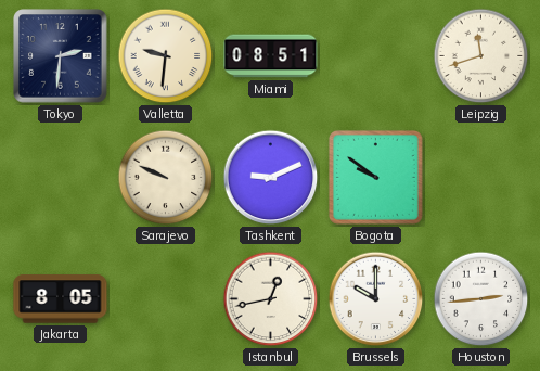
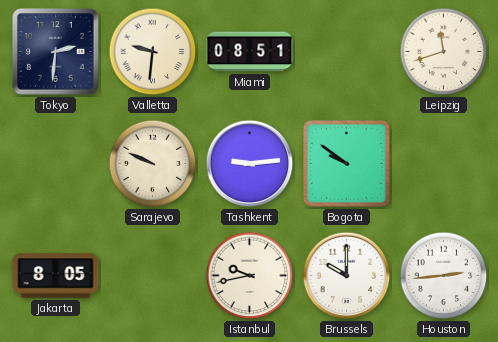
Tashkent: 9:11 -> 9:14
Istanbul: 12:43 -> 9:43
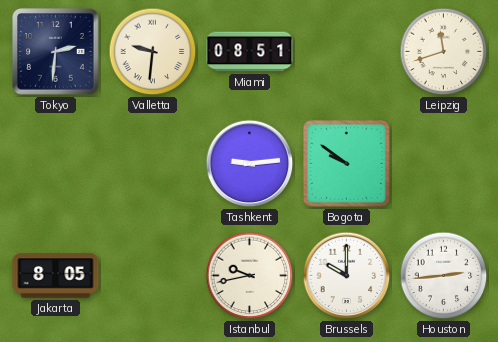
Sarajevo: 9:49 -> none
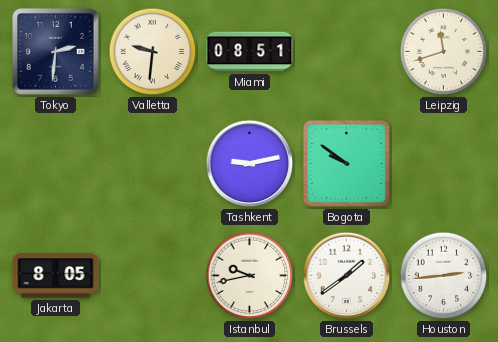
Tashkent: 9:14 -> 9:13
Brussels: 10:00 -> 1:39
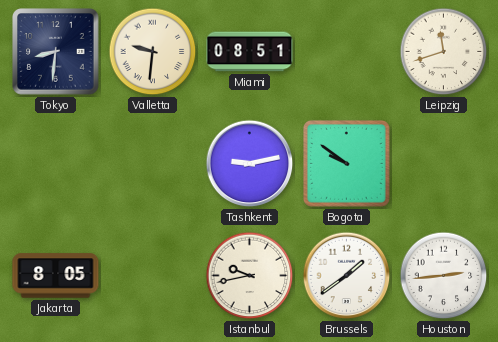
Tokyo: 2:31 -> 8:31
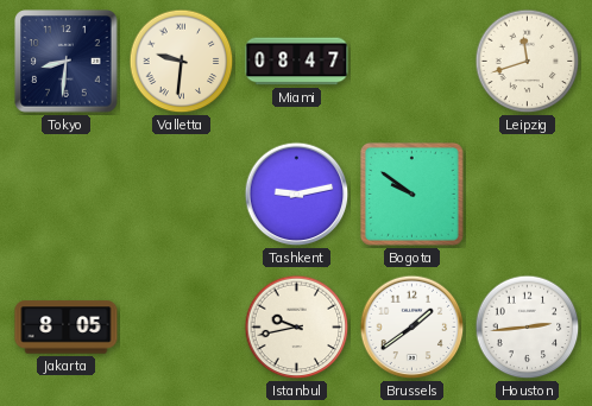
Miami: 08:51 -> 08:47
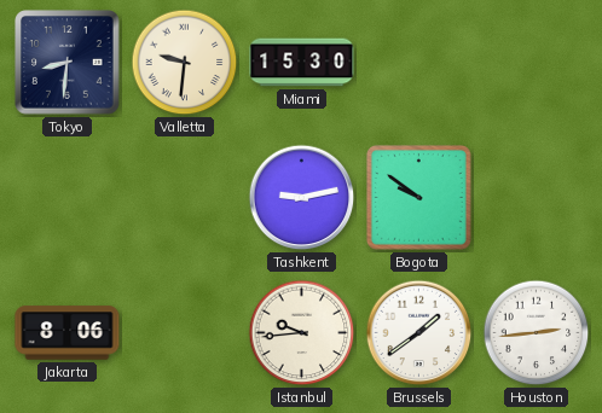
Miami: 08:47 -> 15:30
Leipzig: 11:42 -> none
Jakarta: 8:05 -> 8:06
Istanbul: 9:43 -> 9:44
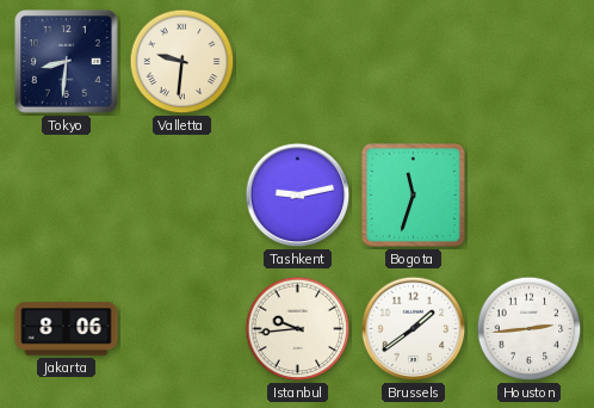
Miami: 15:30 -> none
Bogota: 9:51 -> 11:33
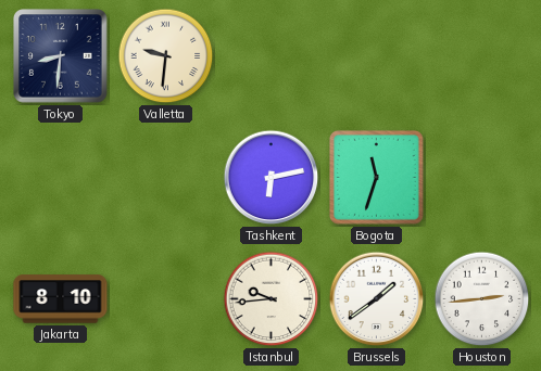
Tashkent: 9:13 -> 6:13
Jakarta: 8:06 -> 8:10
